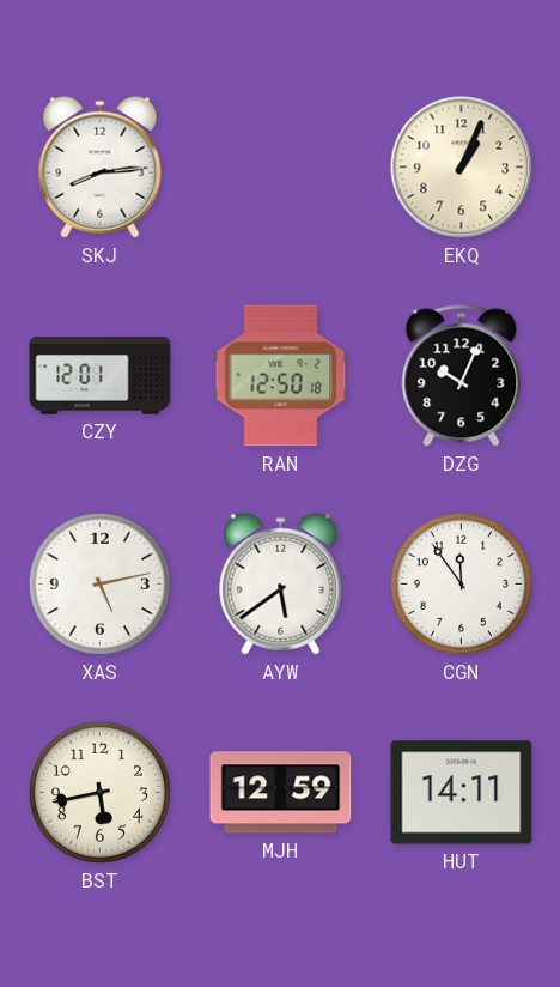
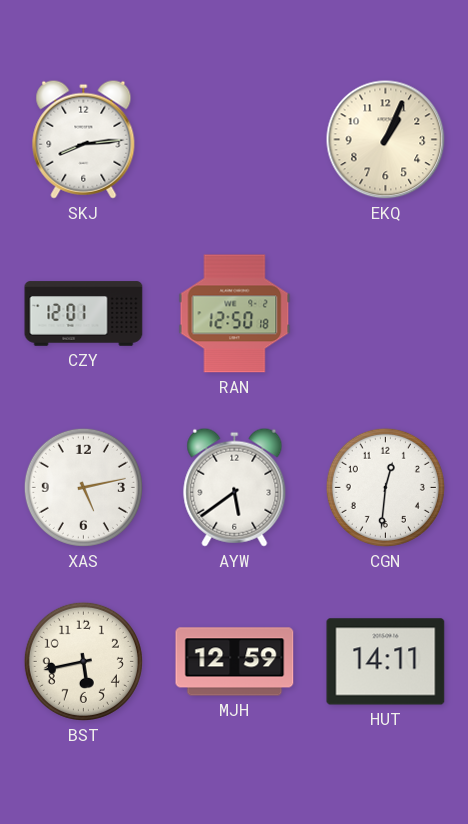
DZG: 10:04 -> none
CGN: 11:54 -> 12:31
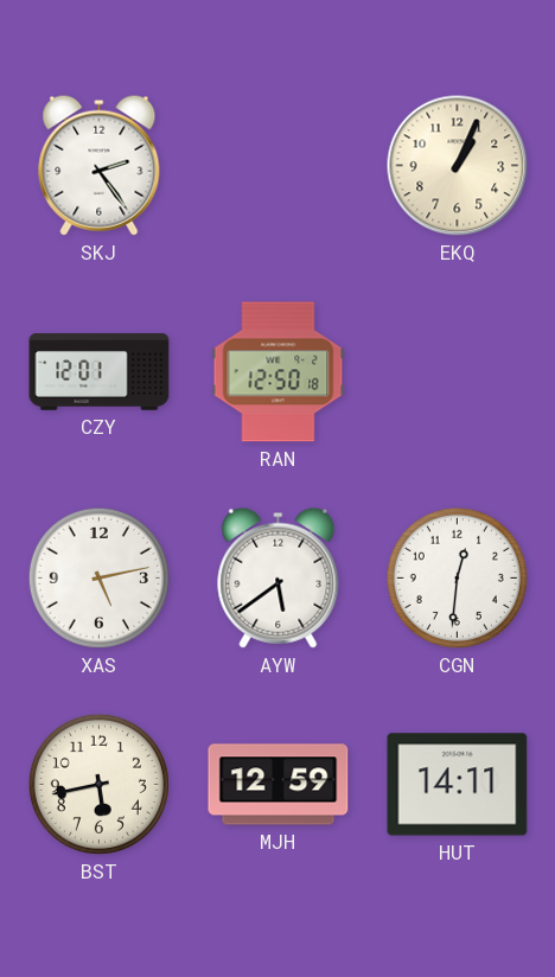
SKJ: 8:14 -> 2:24
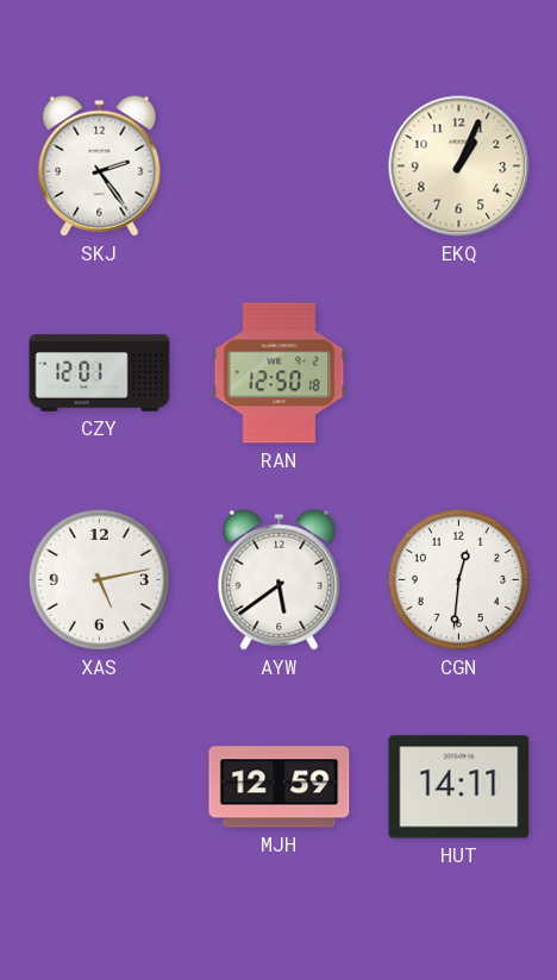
BST: 5:43 -> none
